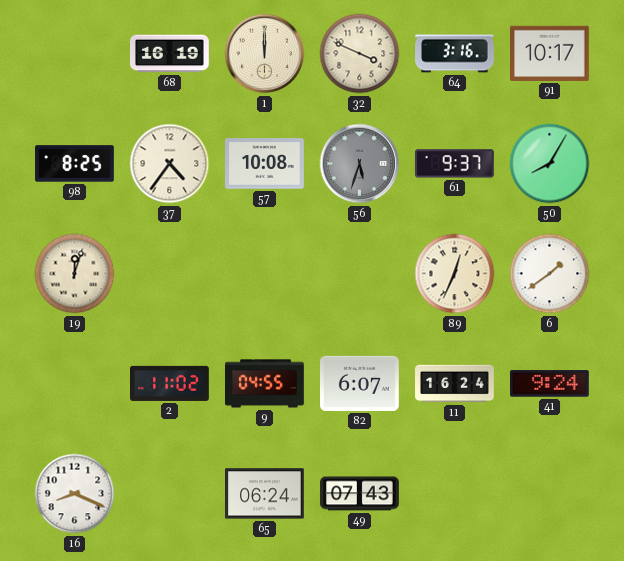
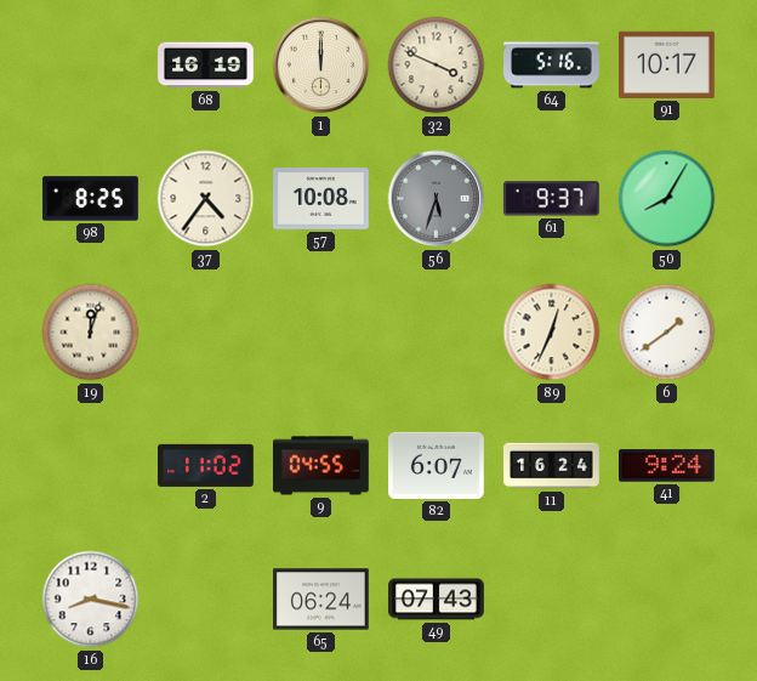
64: 3:16 -> 5:16
16: 8:19 -> 8:17
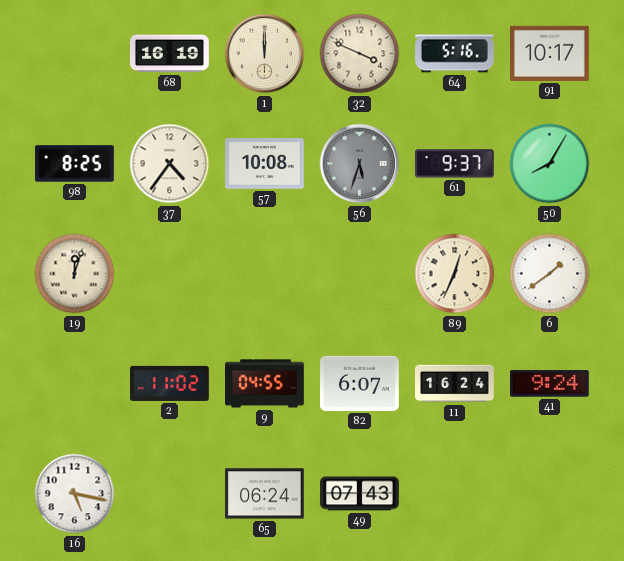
16: 8:17 -> 5:17
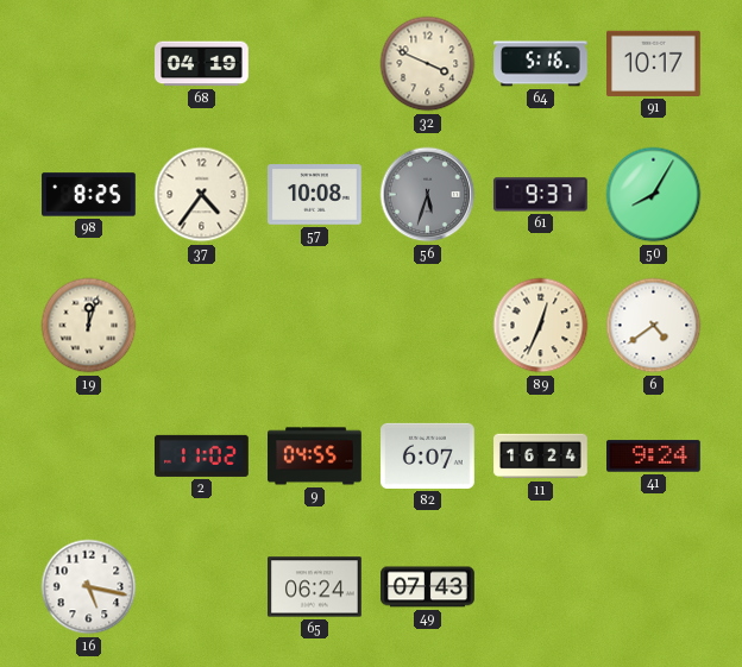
68: 16:19 -> 04:19
1: 12:00 -> none
6: 1:39 -> 4:39
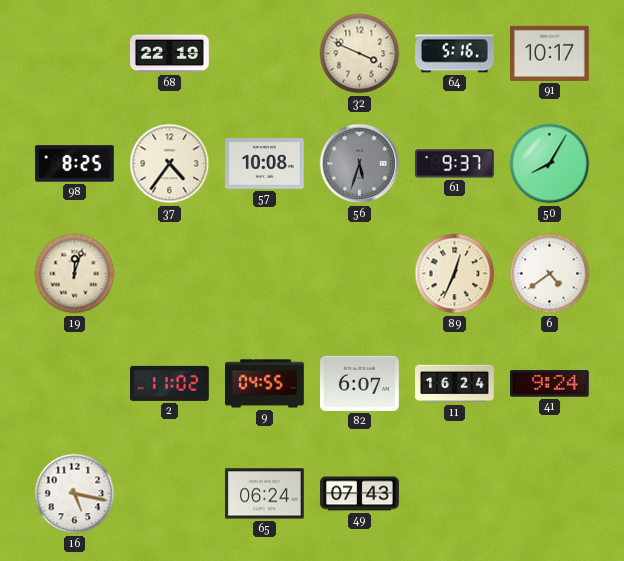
68: 04:19 -> 22:19
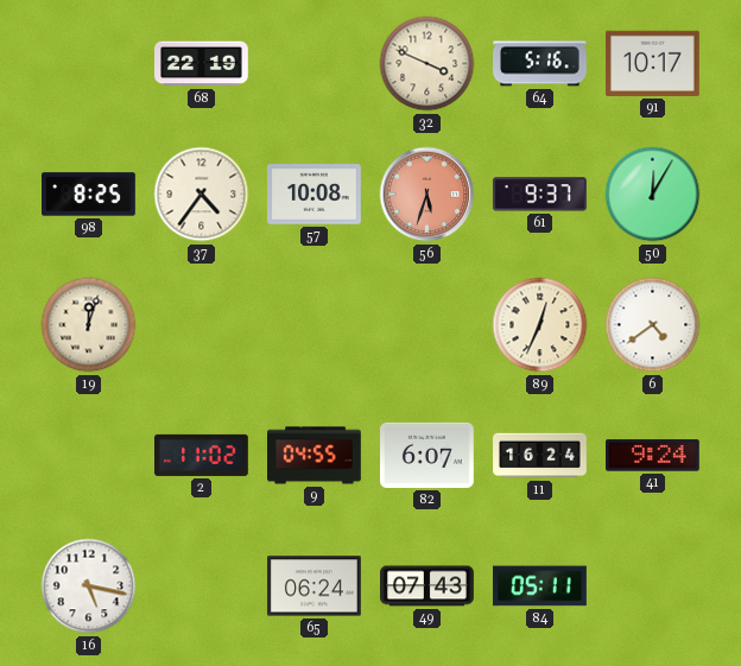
56 dial: grey -> salmon
50: 8:05 -> 12:05
84: none -> 05:11
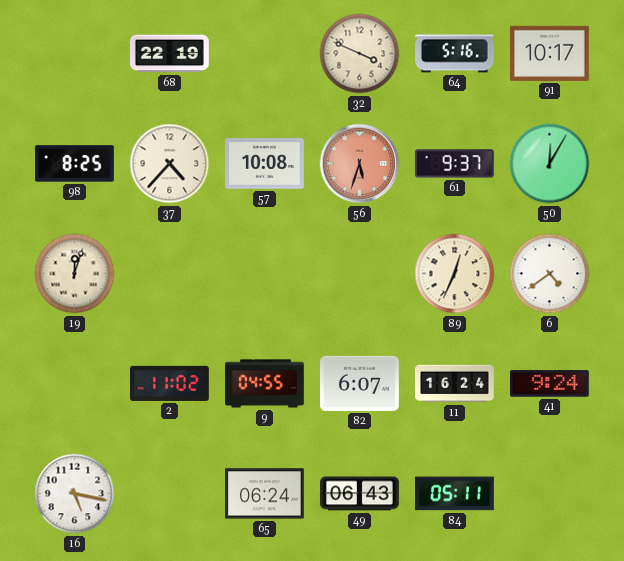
37: 4:36 -> 4:37
49: 07:43 -> 06:43
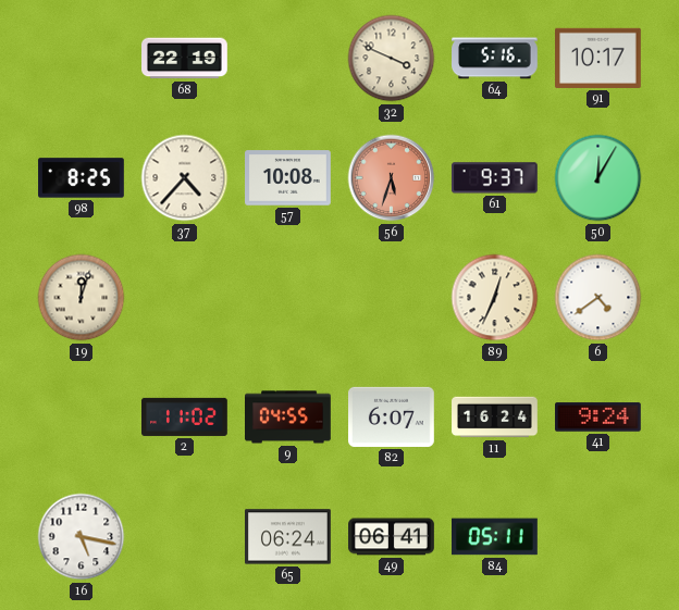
49: 06:43 -> 06:41
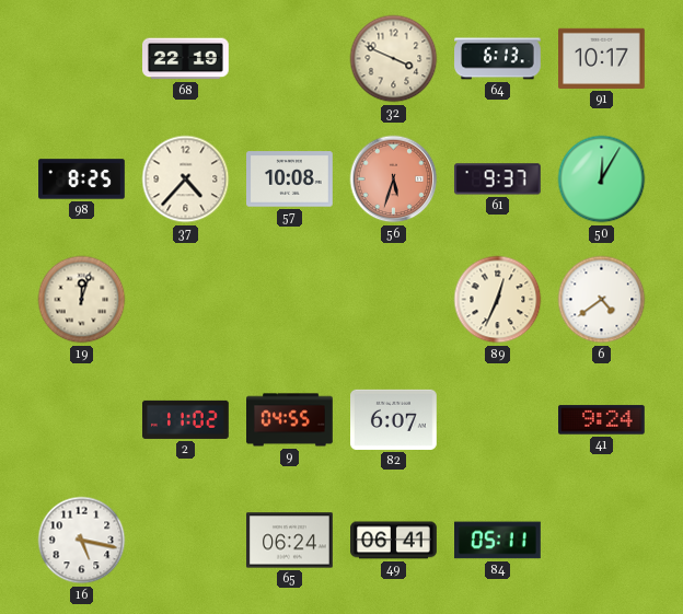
64: 5:16 -> 6:13
11: 16:24 -> none
